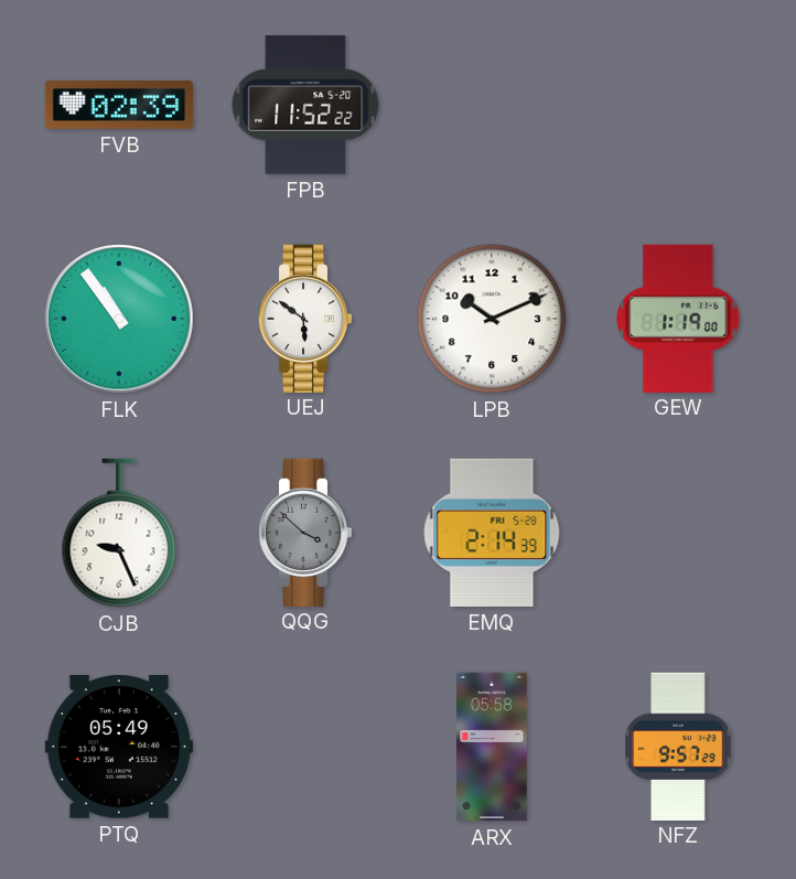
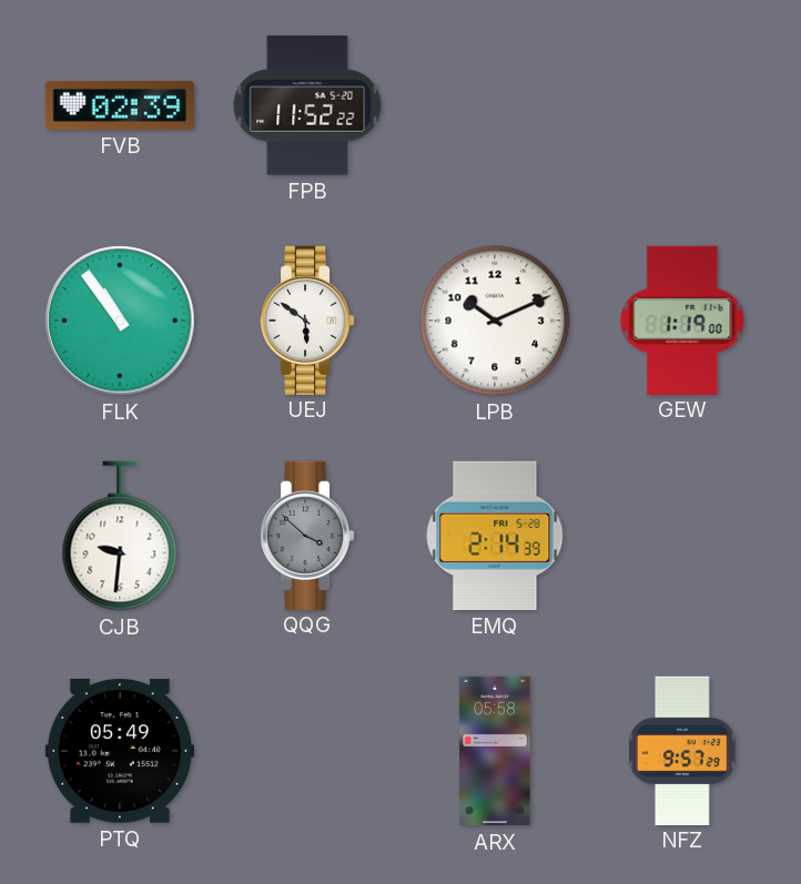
CJB: 9:26 -> 9:31
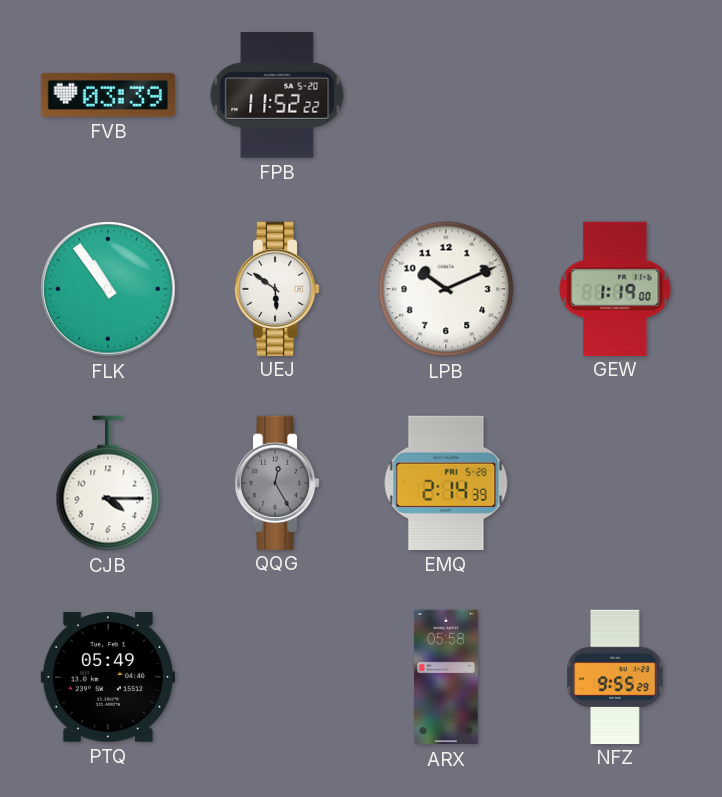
FVB: 02:39 -> 03:39
CJB: 9:31 -> 4:15
QQG: 3:52 -> 12:25
NFZ: 9:57 -> 9:55
